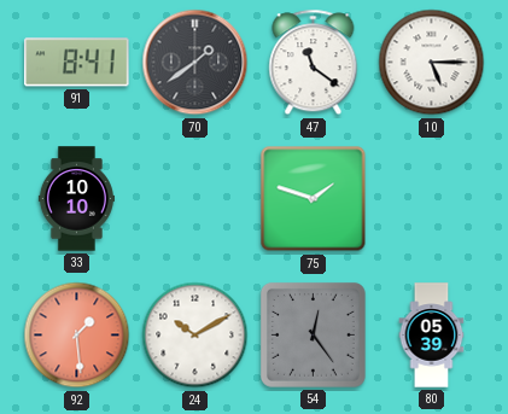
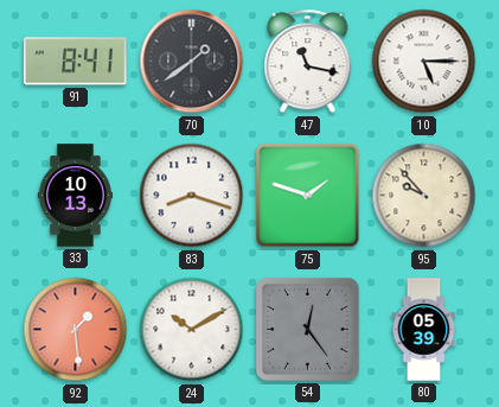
47: 11:21 -> 11:17
33: 10:10 -> 10:13
83: none -> 8:18
95: none -> 9:53
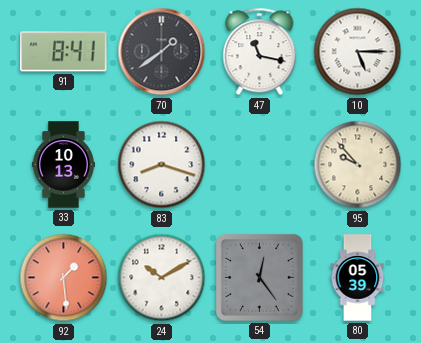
75: 1:48 -> none
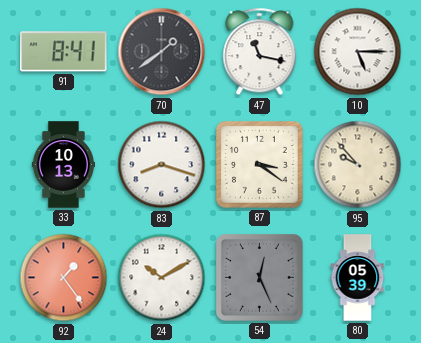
87: none -> 3:21
92: 1:29 -> 1:24
54: 12:24 -> 12:26
